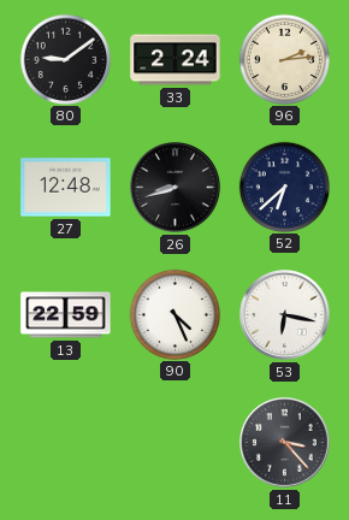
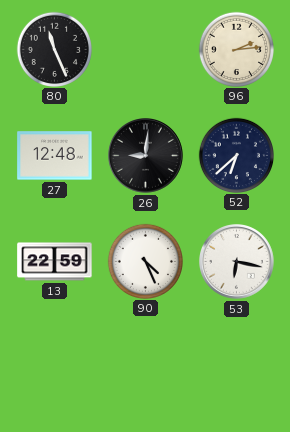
80: 9:09 -> 11:26
33: 2:24 -> none
26: 8:42 -> 9:01
11: 3:23 -> none
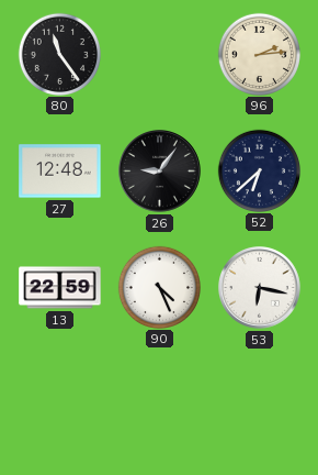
80: 11:26 -> 11:24
26: 9:01 -> 9:06
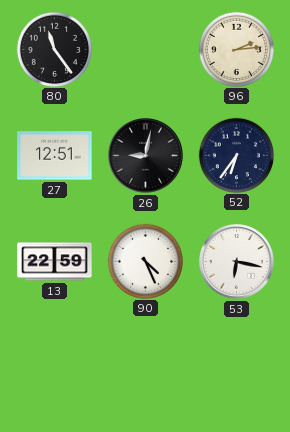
27: 12:48 -> 12:51
26: 9:06 -> 9:02
52: 6:38 -> 6:36
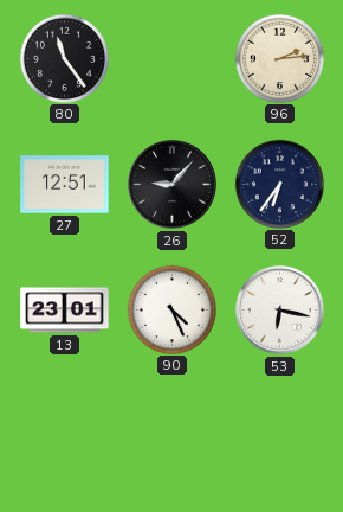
26: 9:02 -> 9:07
13: 22:59 -> 23:01
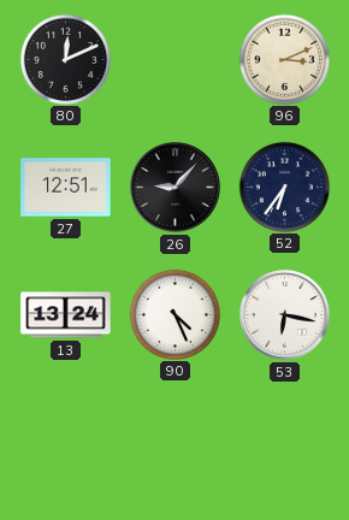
80: 11:24 -> 12:11
96: 2:14 -> 3:11
13: 23:01 -> 13:24
